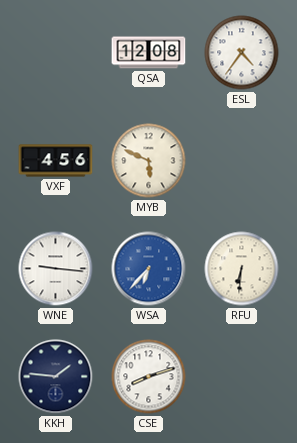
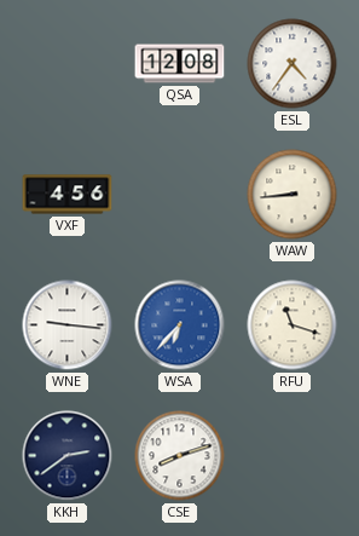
MYB: 5:49 -> none
WAW: none -> 8:44
RFU: 6:31 -> 11:18
KKH: 1:46 -> 2:39
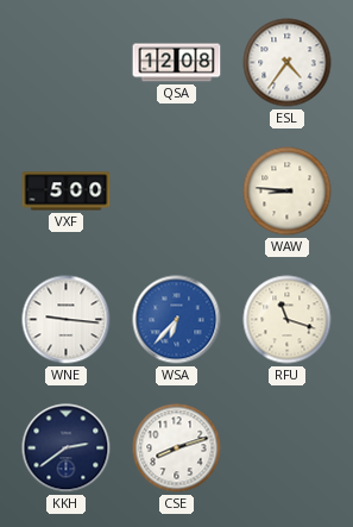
VXF: 4:56 -> 5:00
WAW: 8:44 -> 8:46
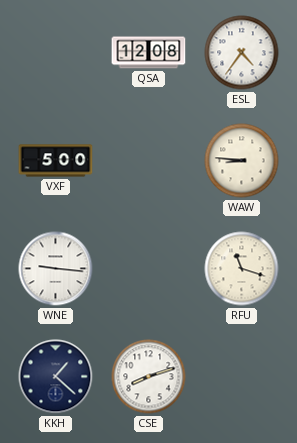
WSA: 6:37 -> none
KKH: 2:39 -> 1:22
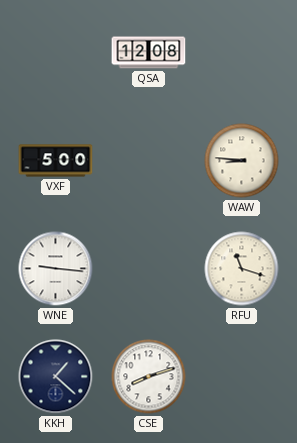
ESL: 4:36 -> none
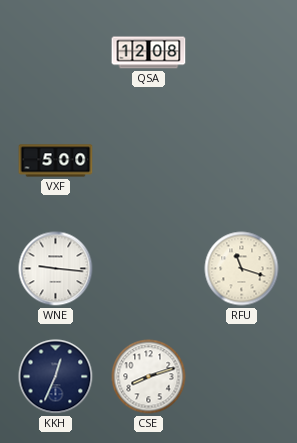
WAW: 8:46 -> none
KKH: 1:22 -> 12:34
